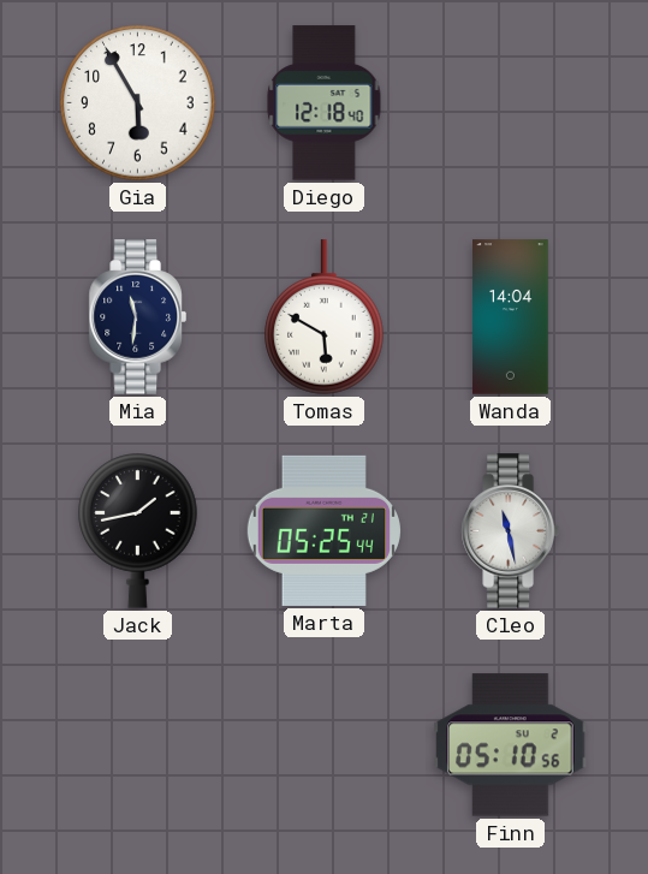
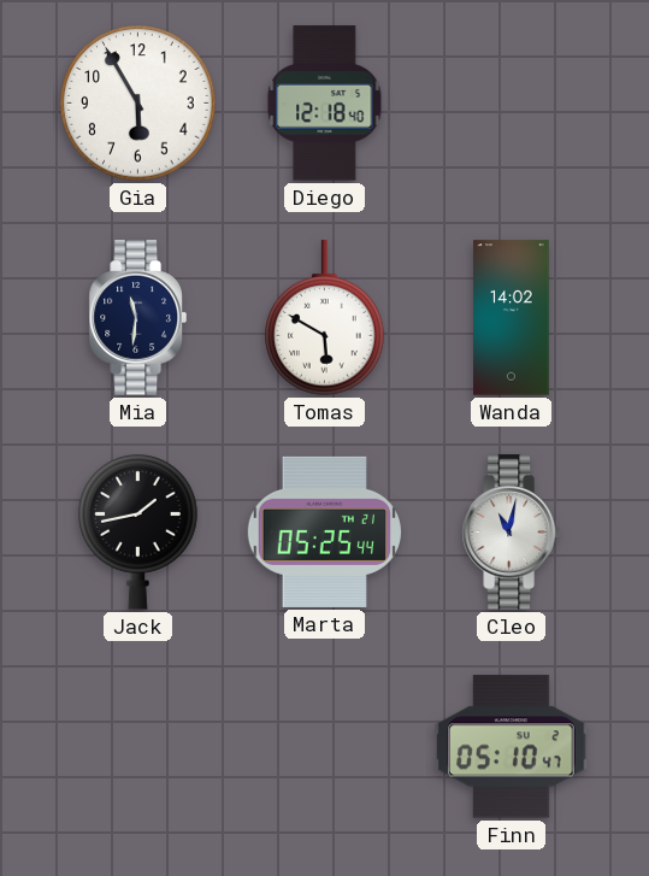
Wanda: 14:04 -> 14:02
Cleo: 11:28 -> 11:02
Finn: 05:10:56 -> 05:10:47
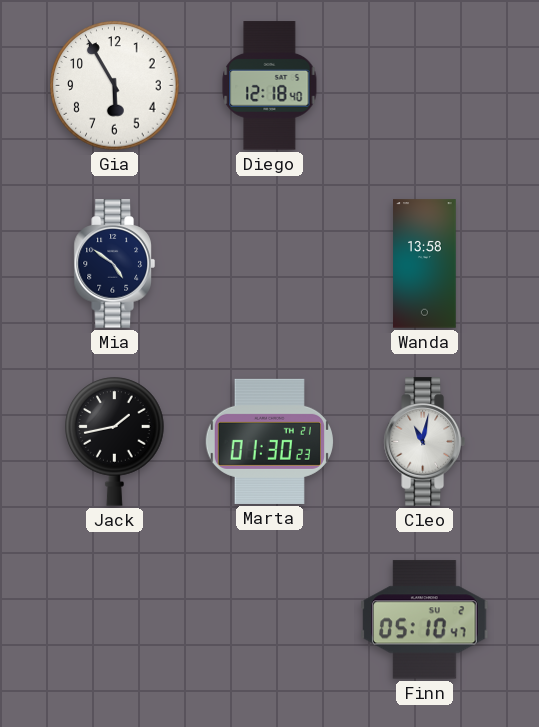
Mia: 11:31 -> 4:51
Tomas: 5:50 -> none
Wanda: 14:02 -> 13:58
Marta: 05:25 -> 01:30
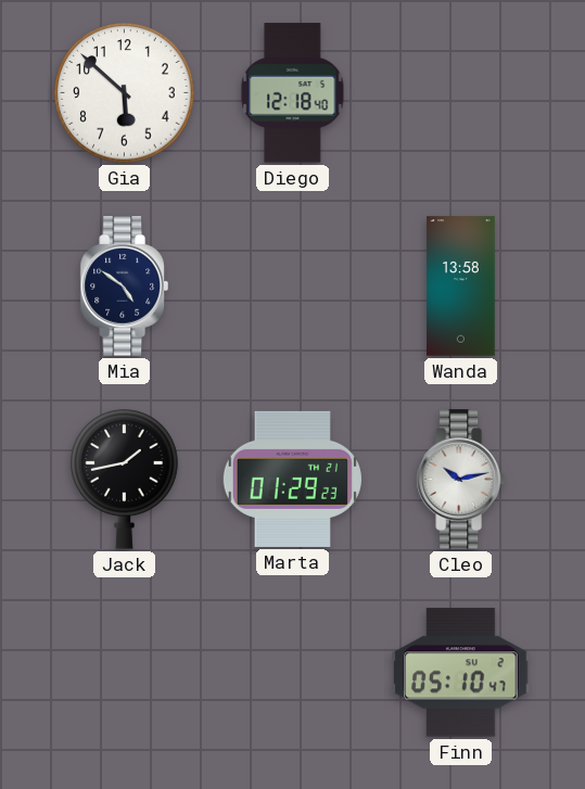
Gia: 5:55 -> 5:52
Marta: 01:30 -> 01:29
Cleo: 11:02 -> 10:13
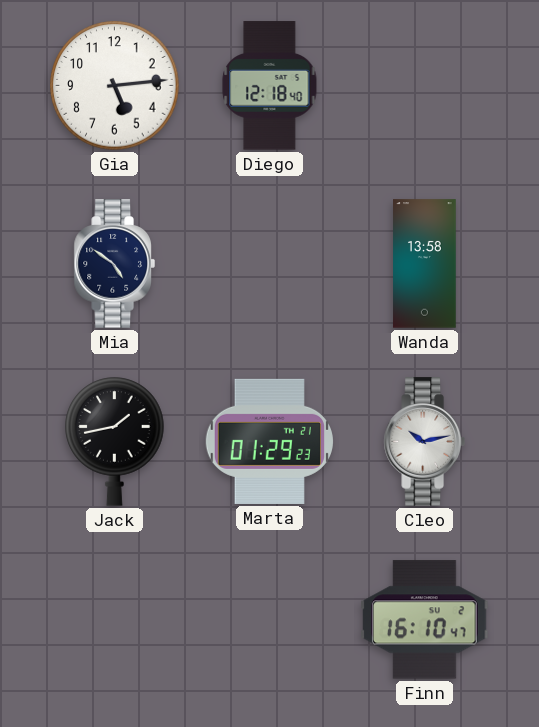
Gia: 5:52 -> 5:14
Finn: 05:10 -> 16:10
